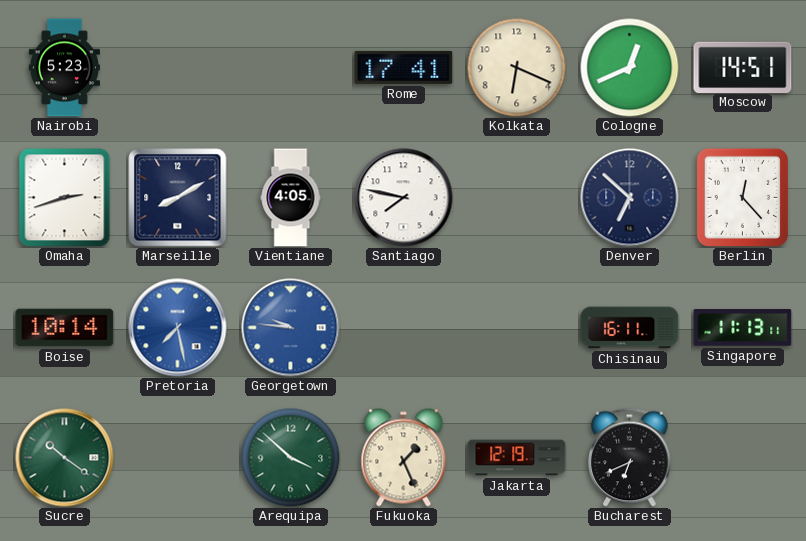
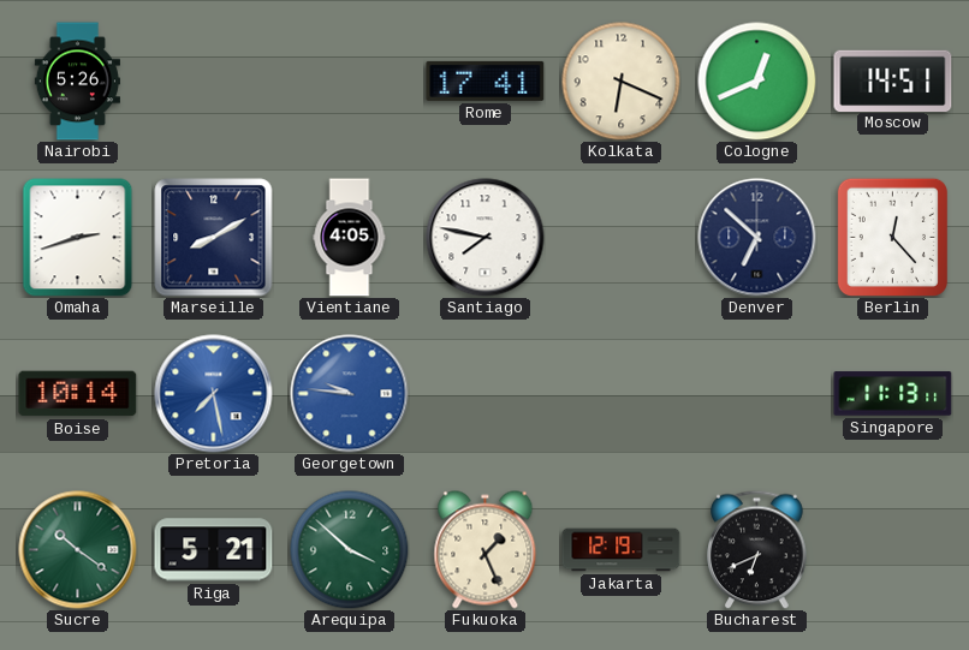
Nairobi: 5:23 -> 5:26
Chisinau: 16:11 -> none
Riga: none -> 5:21
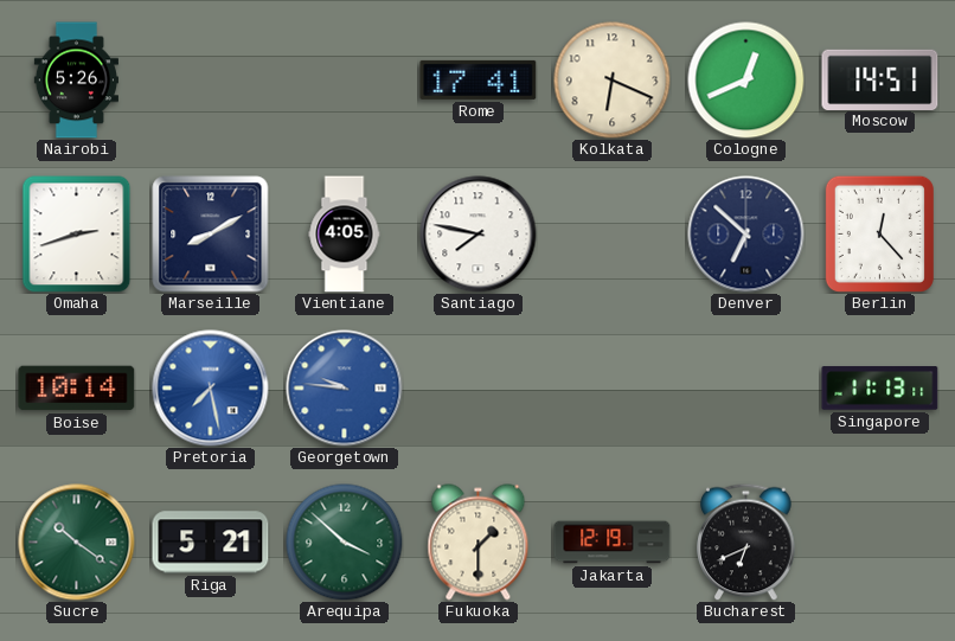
Fukuoka: 1:26 -> 1:30
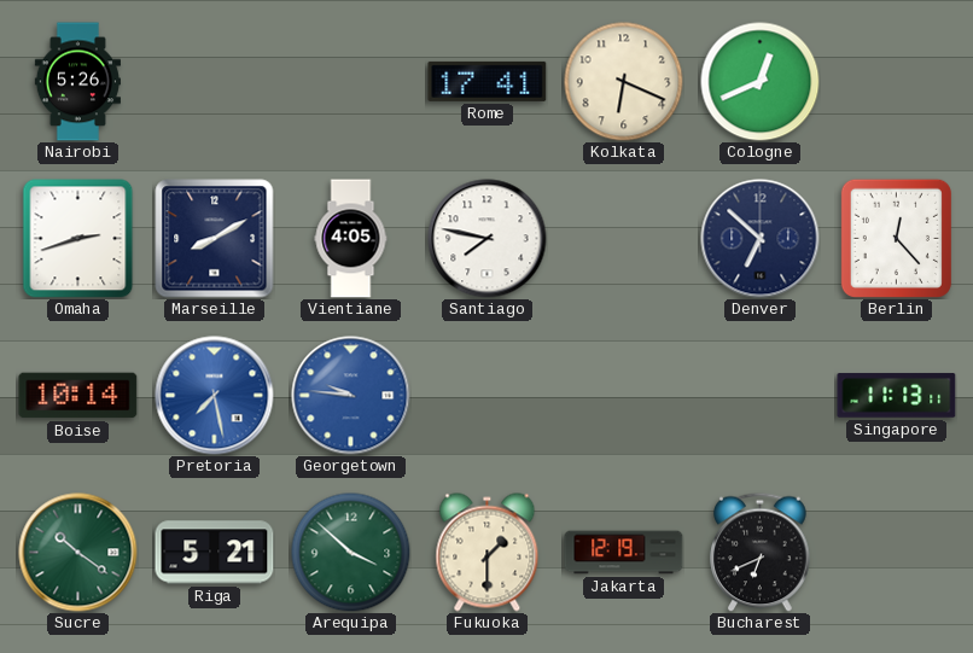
Moscow: 14:51 -> none
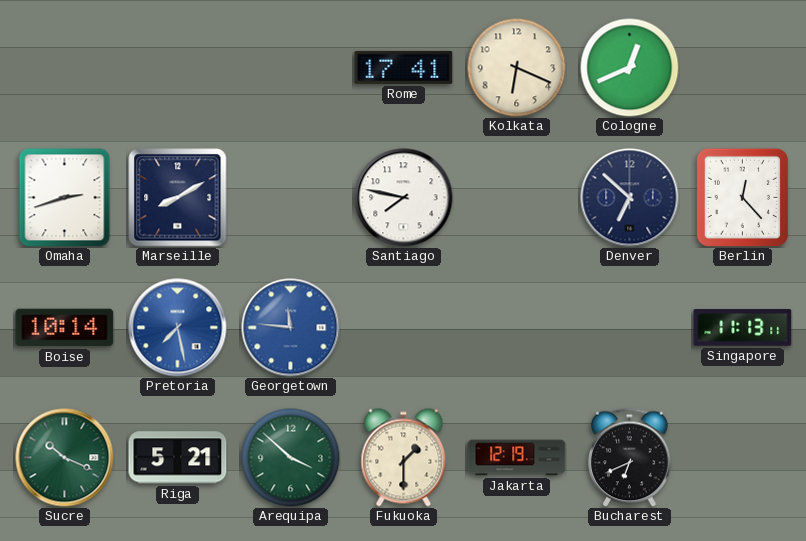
Nairobi: 5:26 -> none
Vientiane: 4:05 -> none
Georgetown: 9:46 -> 11:46
Sucre: 10:21 -> 10:19
